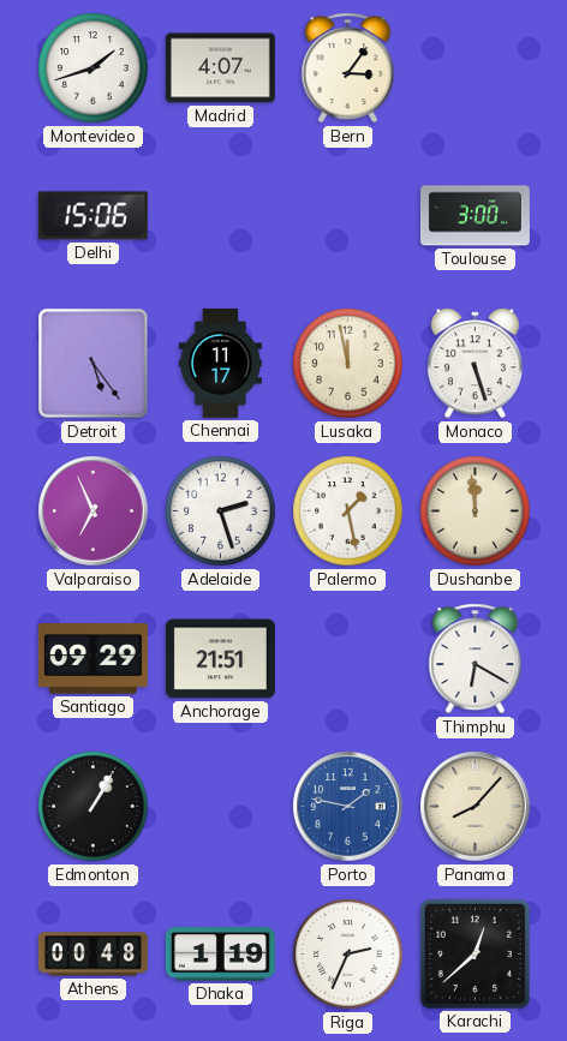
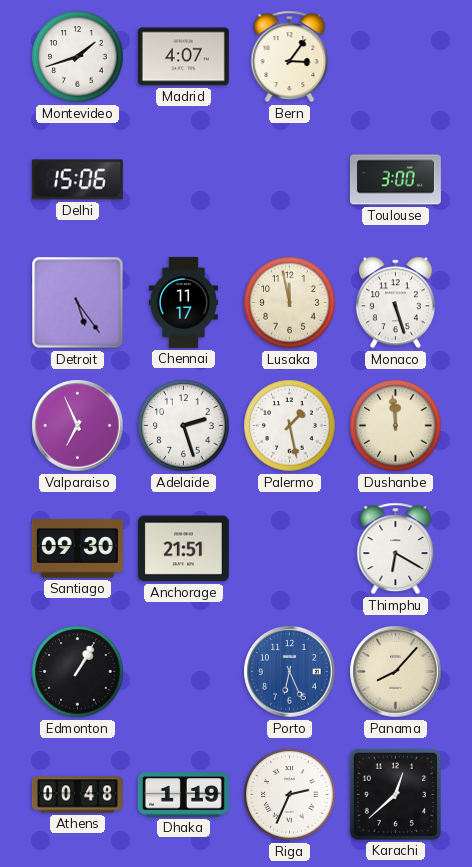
Santiago: 09:29 -> 09:30
Porto: 1:47 -> 6:26
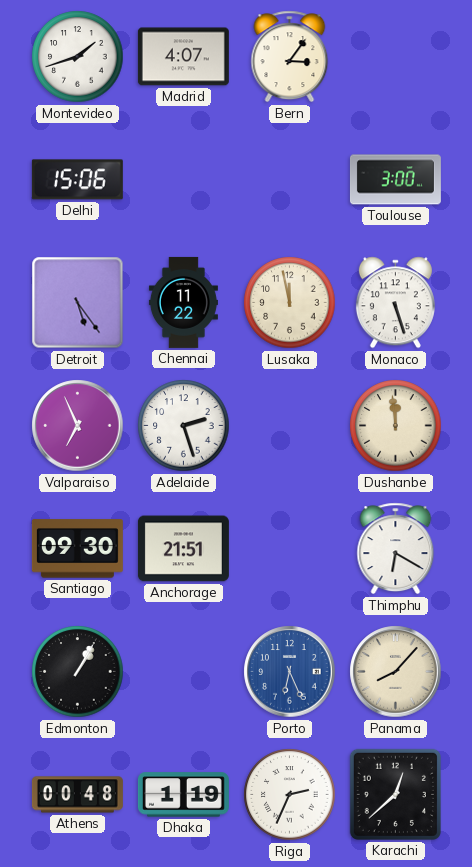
Chennai: 11:17 -> 11:22
Palermo: 1:28 -> none
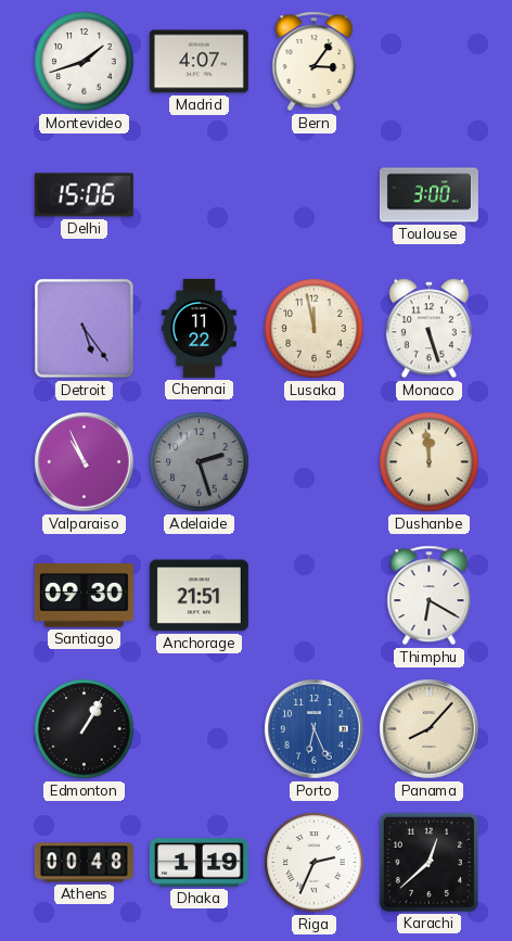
Valparaiso: 6:56 -> 10:56
Adelaide dial: white -> grey
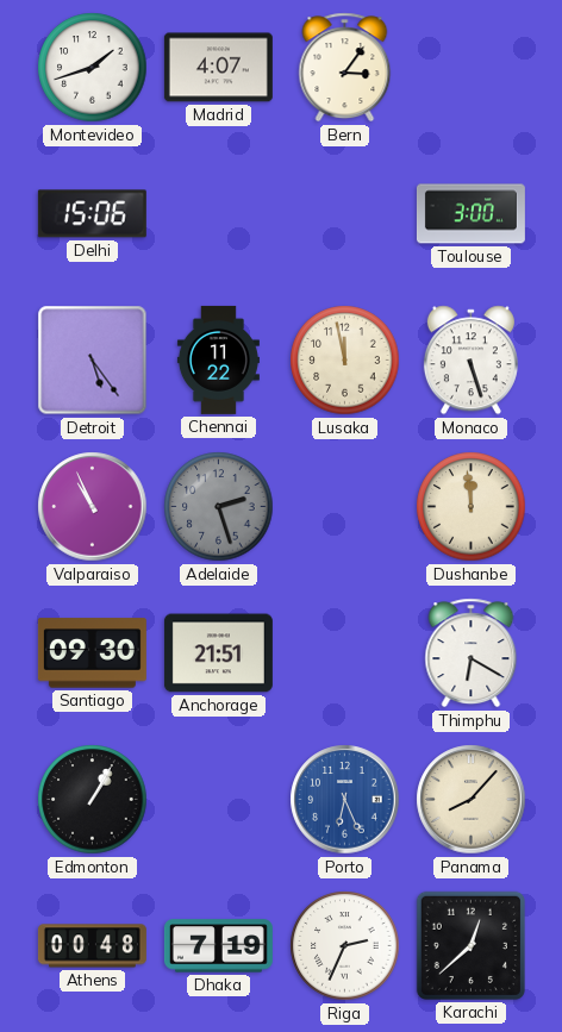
Dhaka: 1:19 -> 7:19
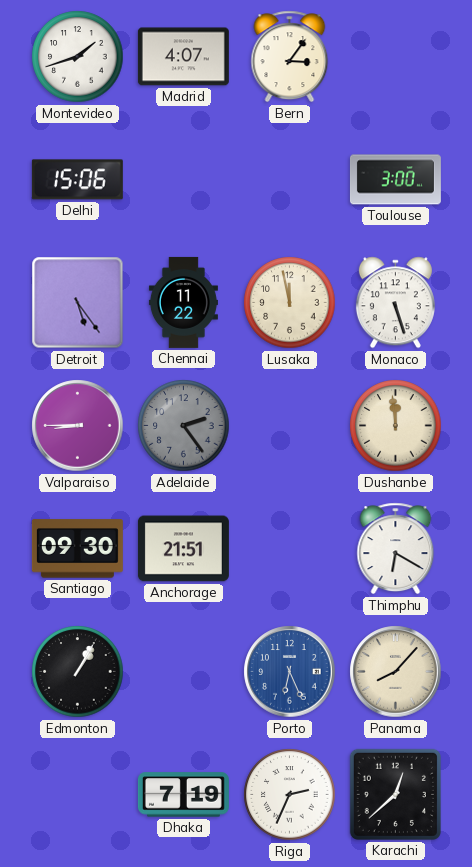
Valparaiso: 10:56 -> 8:45
Adelaide: 2:27 -> 2:24
Athens: 00:48 -> none
